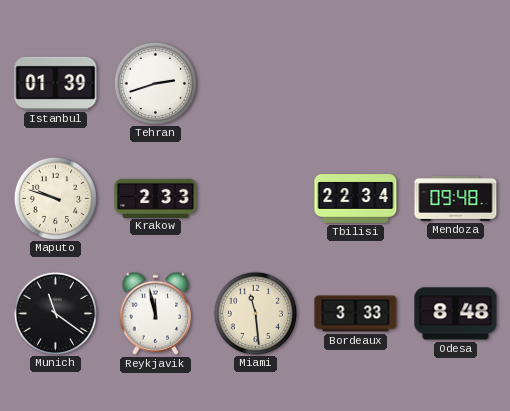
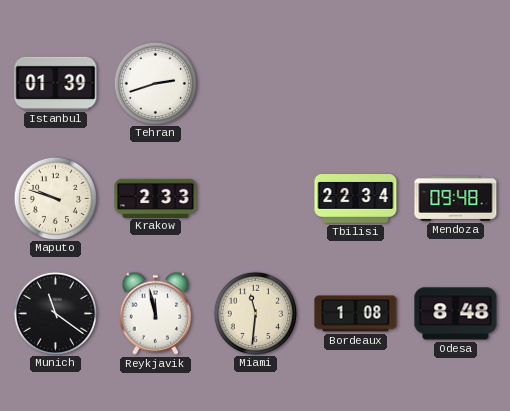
Miami: 11:29 -> 11:31
Bordeaux: 3:33 -> 1:08
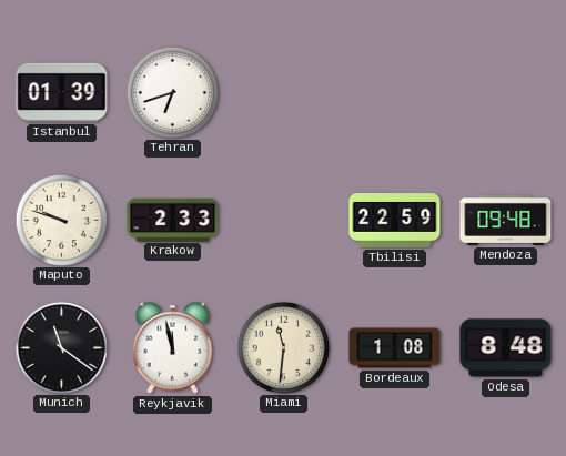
Tehran: 2:42 -> 6:42
Tbilisi: 22:34 -> 22:59
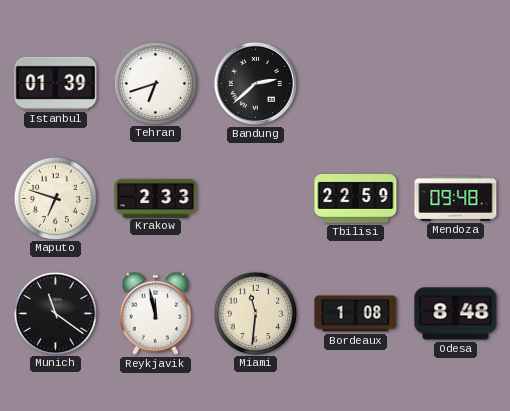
Bandung: none -> 2:38
Maputo: 9:48 -> 6:48
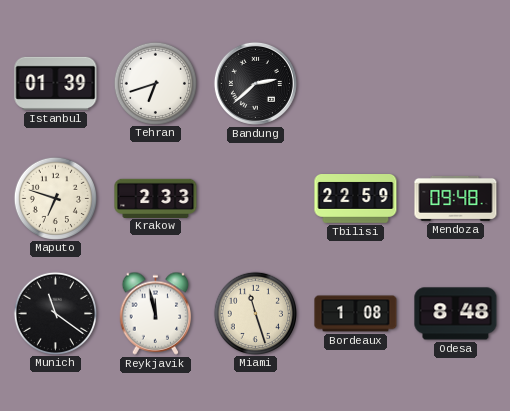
Miami: 11:31 -> 11:27
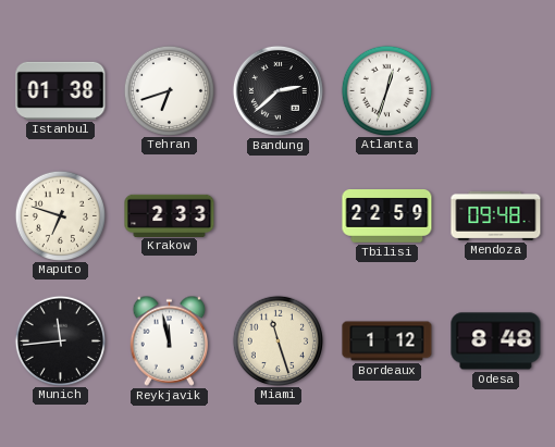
Istanbul: 01:39 -> 01:38
Atlanta: none -> 12:33
Munich: 11:21 -> 11:44
Bordeaux: 1:08 -> 1:12
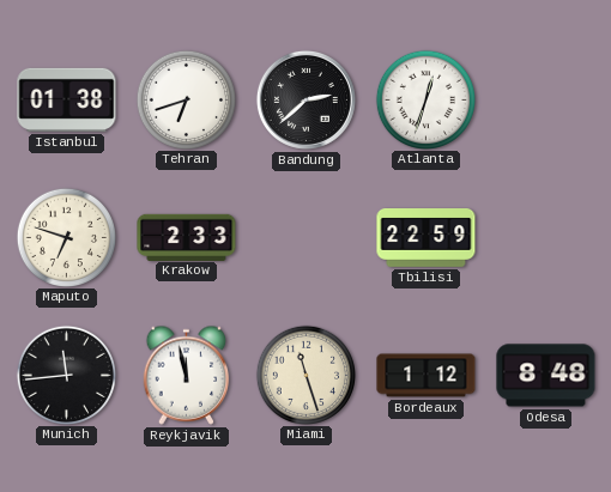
Mendoza: 09:48 -> none
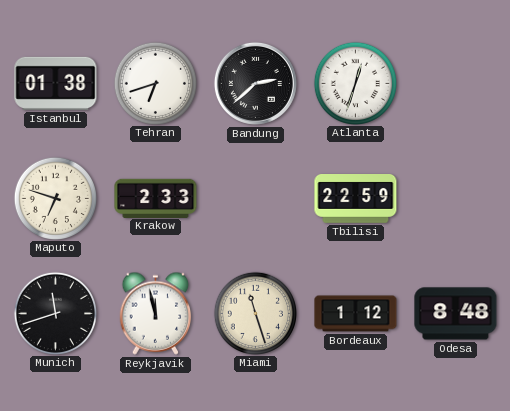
Munich: 11:44 -> 11:42
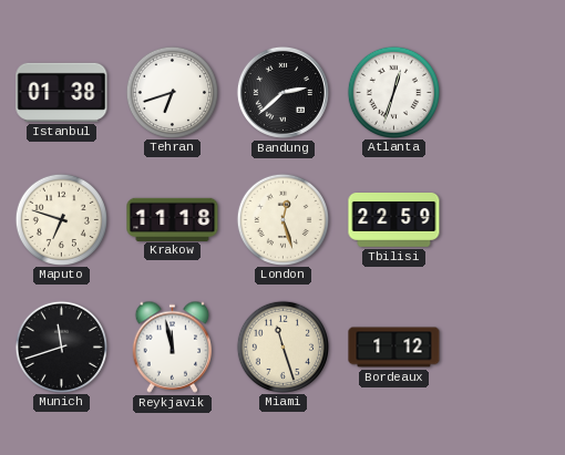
Krakow: 2:33 -> 11:18
London: none -> 12:27
Odesa: 8:48 -> none
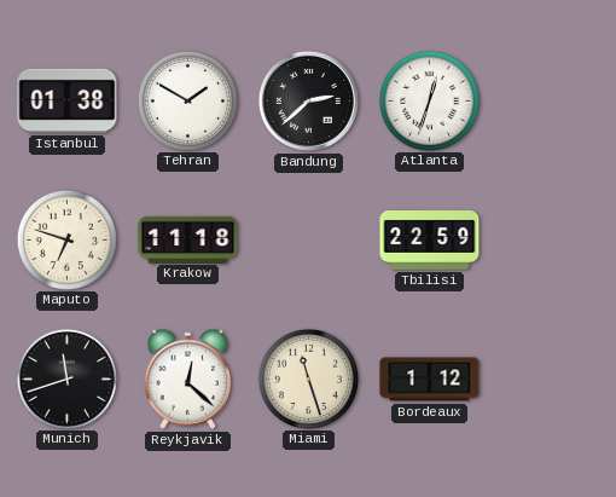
Tehran: 6:42 -> 1:50
London: 12:27 -> none
Reykjavik: 11:58 -> 12:22
